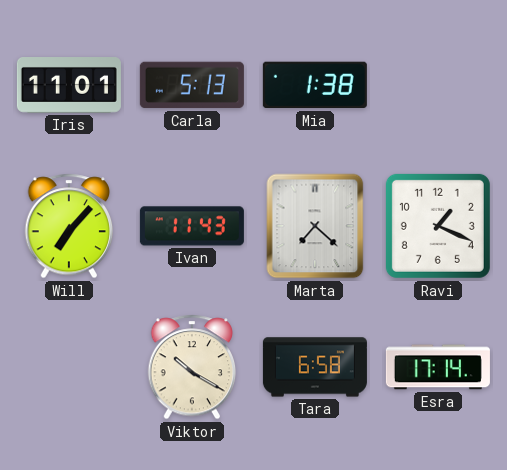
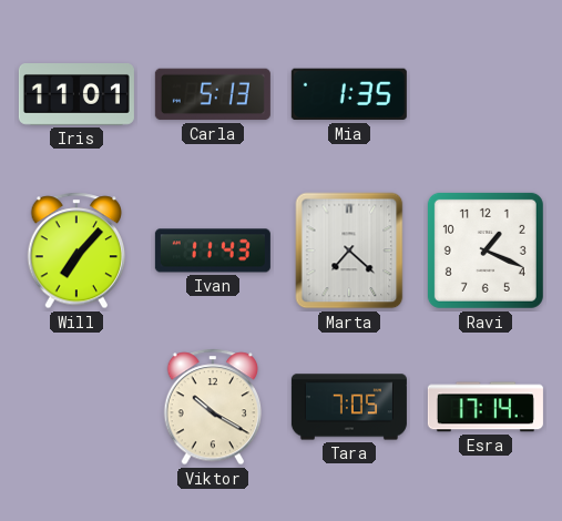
Mia: 1:38 -> 1:35
Tara: 6:58 -> 7:05
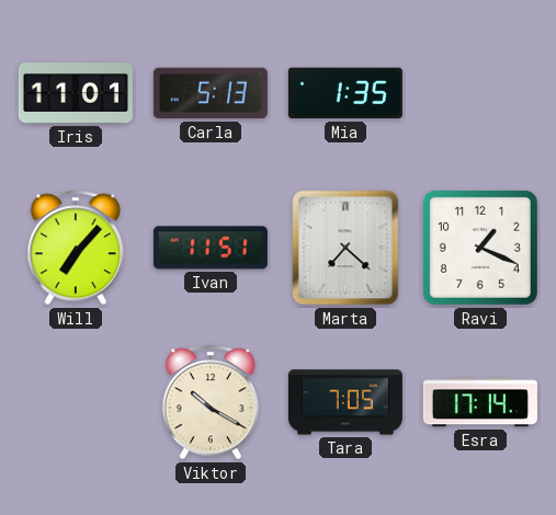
Ivan: 11:43 -> 11:51
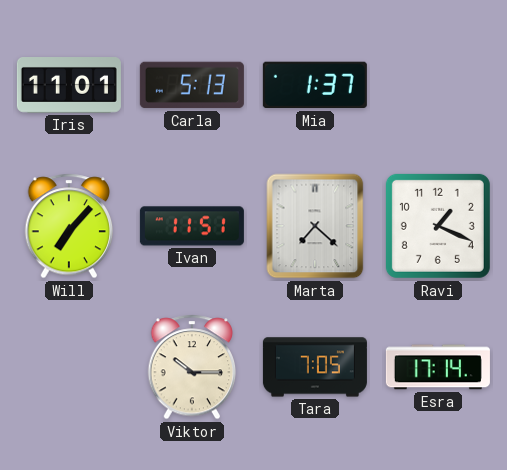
Mia: 1:35 -> 1:37
Viktor: 10:20 -> 10:15
